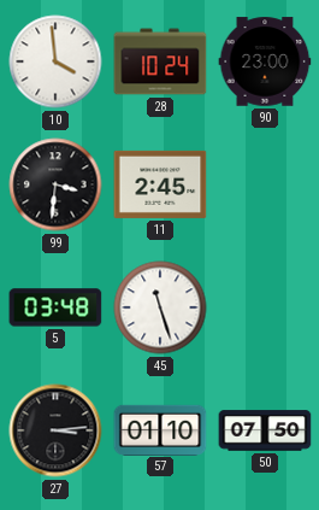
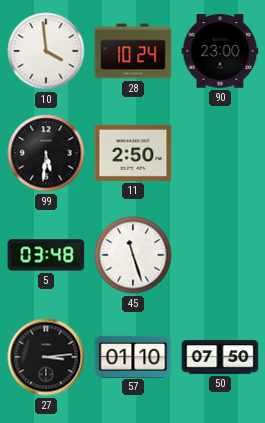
99: 3:31 -> 5:31
11: 2:45 -> 2:50
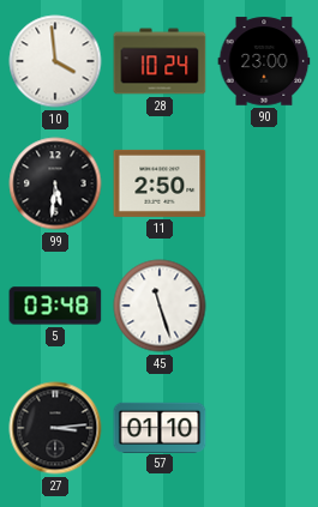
50: 07:50 -> none
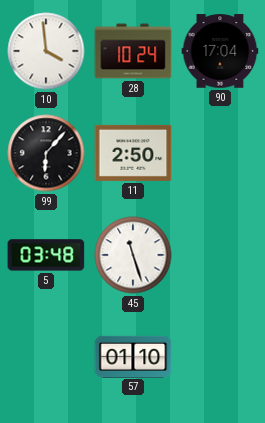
90: 23:00 -> 17:04
99: 5:31 -> 6:07
27: 3:14 -> none
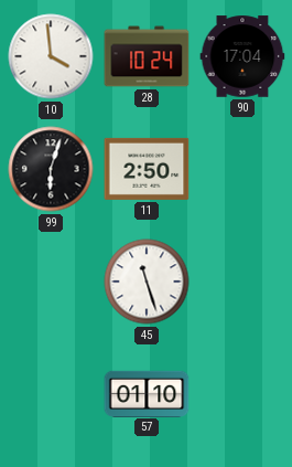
99: 6:07 -> 6:03
5: 03:48 -> none
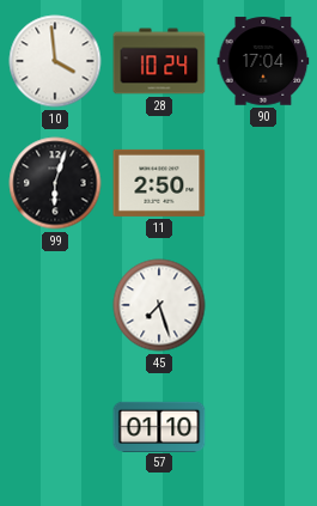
45: 11:27 -> 7:27
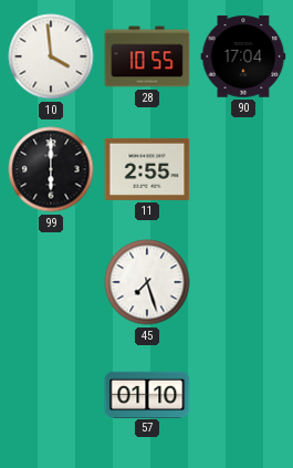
28: 10:24 -> 10:55
99: 6:03 -> 6:00
11: 2:50 -> 2:55
